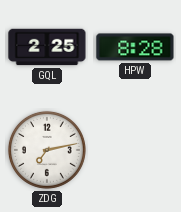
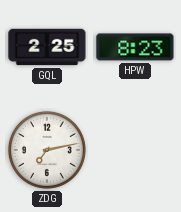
HPW: 8:28 -> 8:23
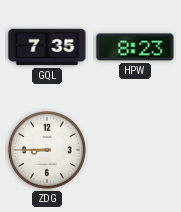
GQL: 2:25 -> 7:35
ZDG: 7:13 -> 8:45
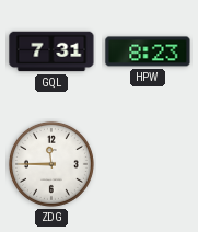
GQL: 7:35 -> 7:31
ZDG: 8:45 -> 11:45
